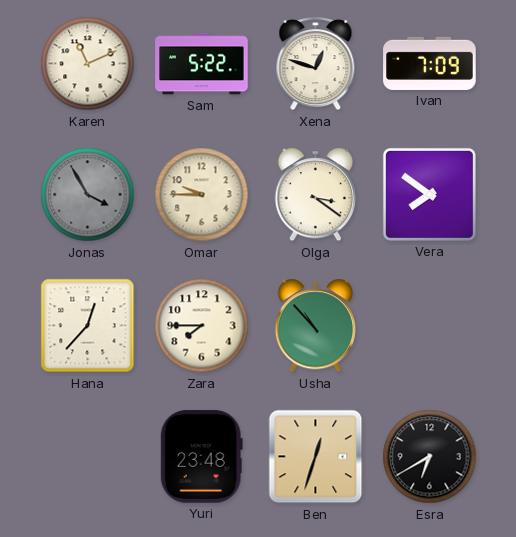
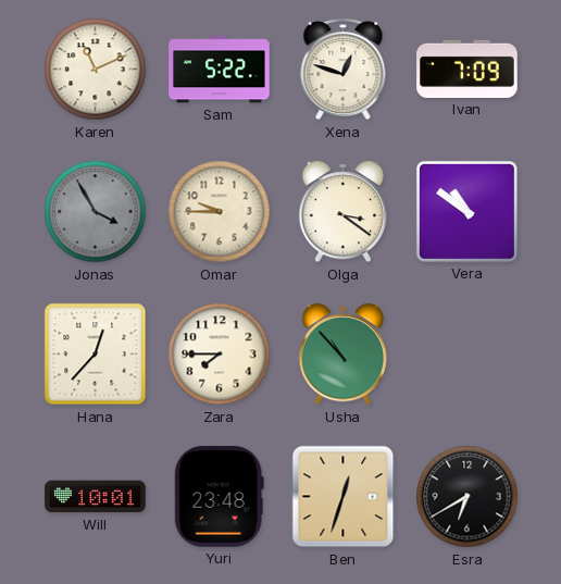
Vera: 7:51 -> 10:51
Will: none -> 10:01
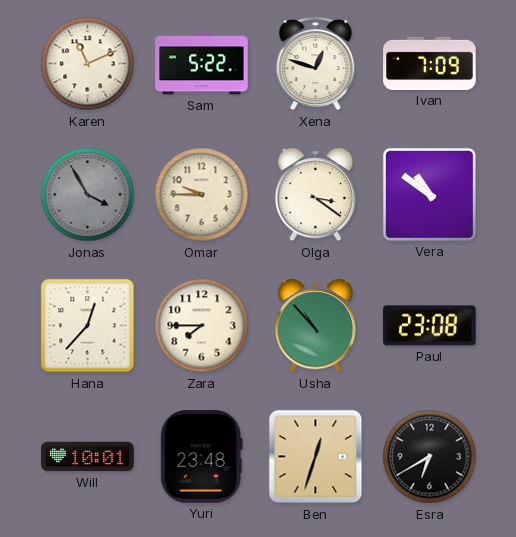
Paul: none -> 23:08
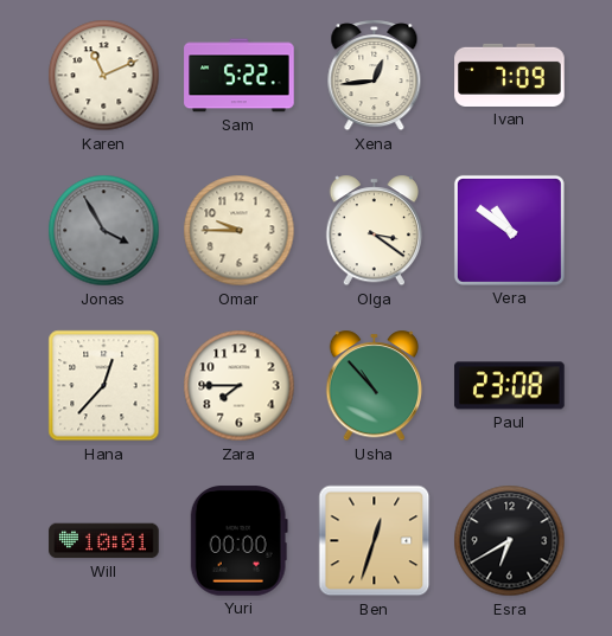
Xena: 12:48 -> 12:44
Yuri: 23:48 -> 00:00
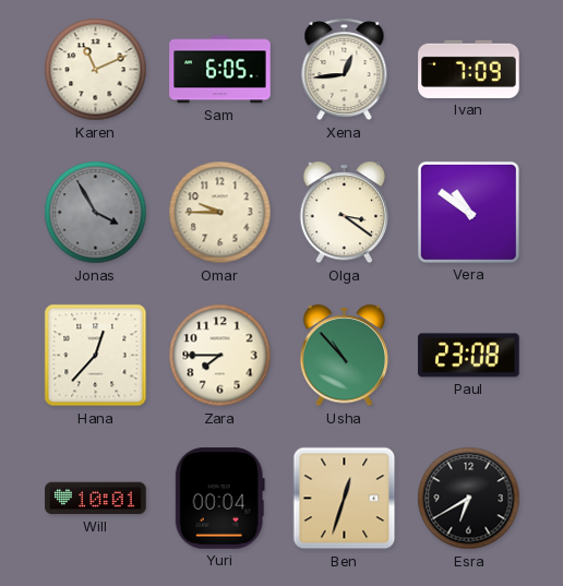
Sam: 5:22 -> 6:05
Yuri: 00:00 -> 00:04
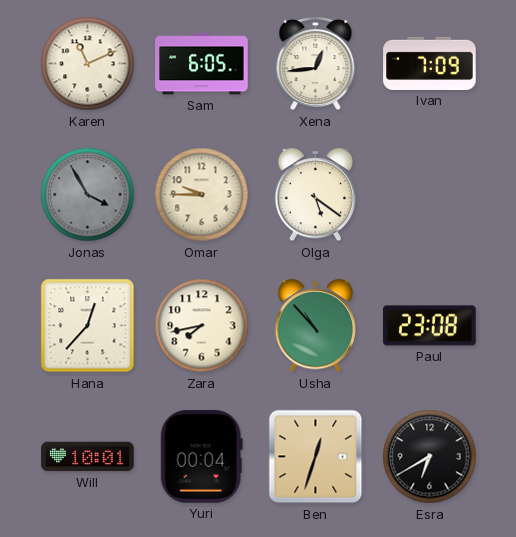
Olga: 3:21 -> 5:21
Vera: 10:51 -> none
Zara: 7:45 -> 7:43
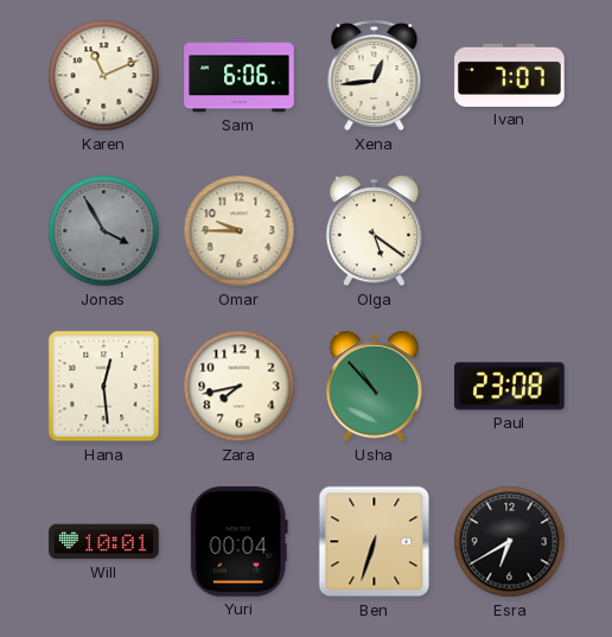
Sam: 6:05 -> 6:06
Ivan: 7:09 -> 7:07
Hana: 12:37 -> 12:29
Ben: 12:33 -> 6:33
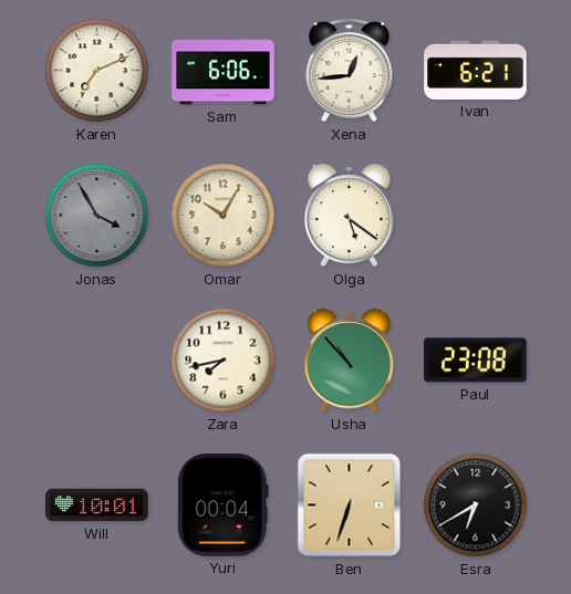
Karen: 11:11 -> 7:11
Ivan: 7:07 -> 6:21
Omar: 9:45 -> 10:05
Hana: 12:29 -> none
